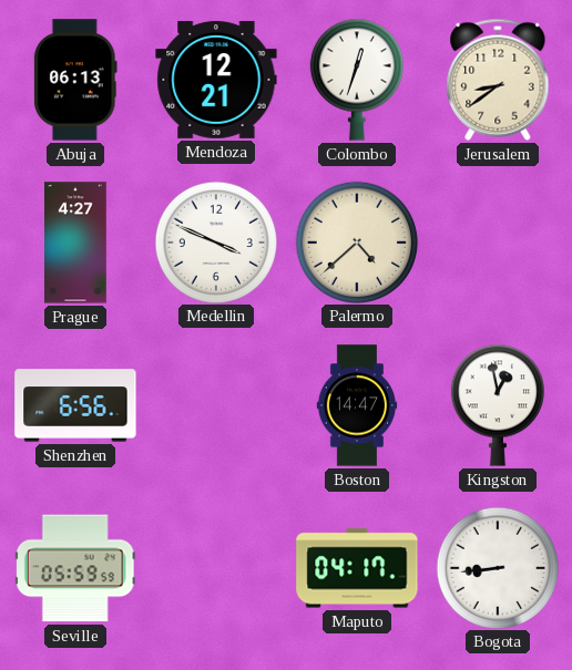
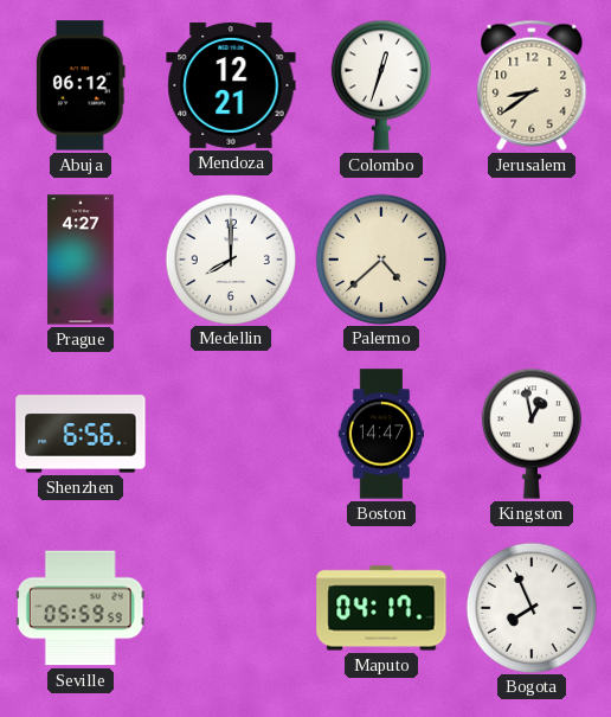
Abuja: 06:13 -> 06:12
Medellin: 3:49 -> 8:00
Bogota: 8:44 -> 7:56
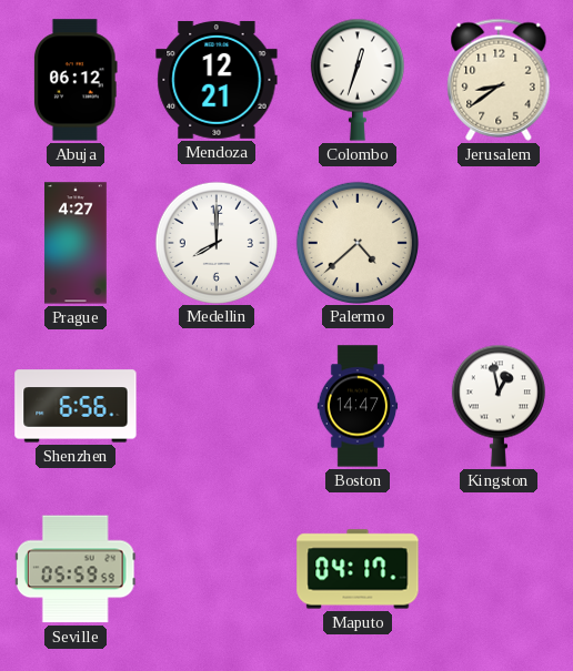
Bogota: 7:56 -> none
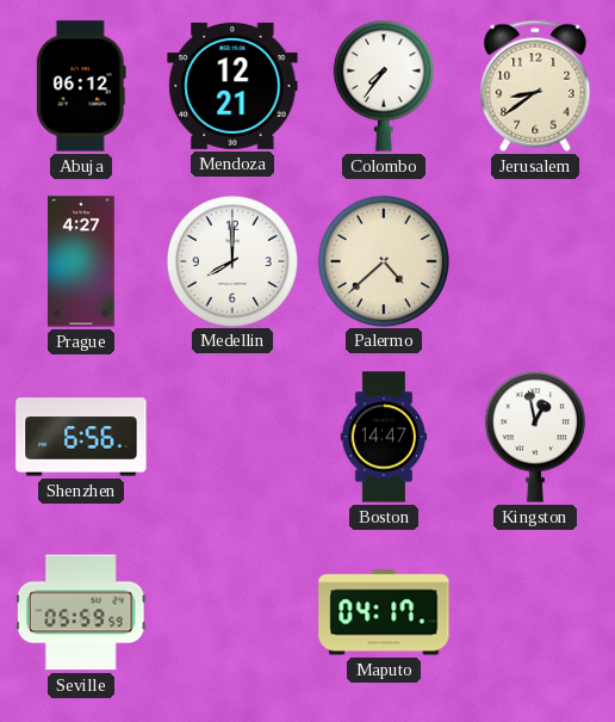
Colombo: 12:33 -> 7:36
